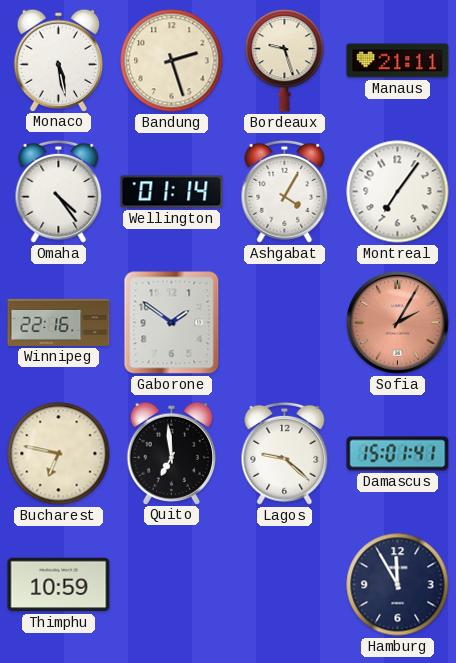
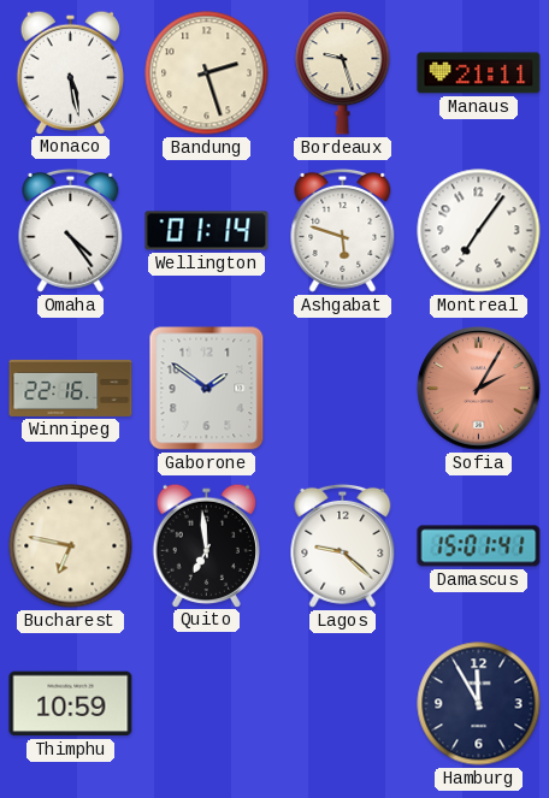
Ashgabat: 4:05 -> 5:48
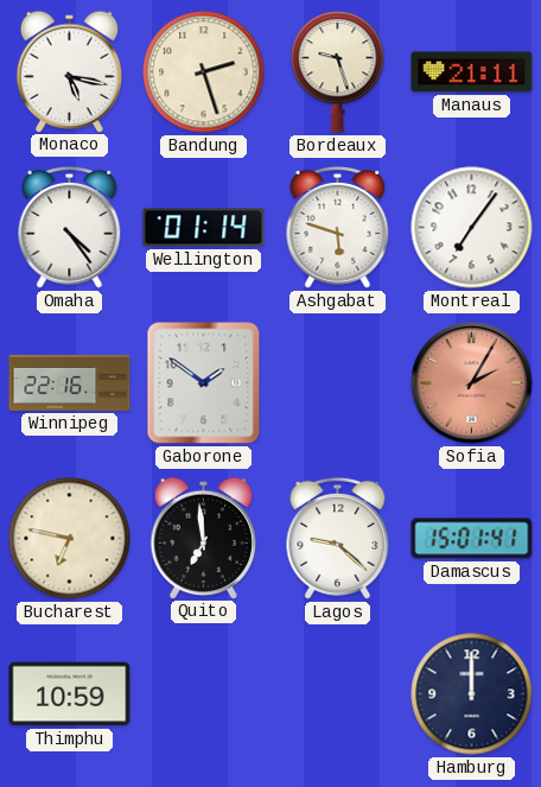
Monaco: 5:28 -> 5:17
Hamburg: 11:55 -> 12:00
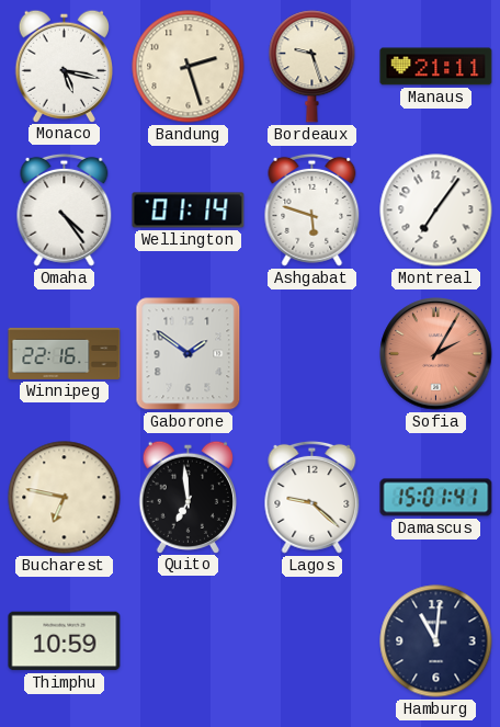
Hamburg: 12:00 -> 11:01
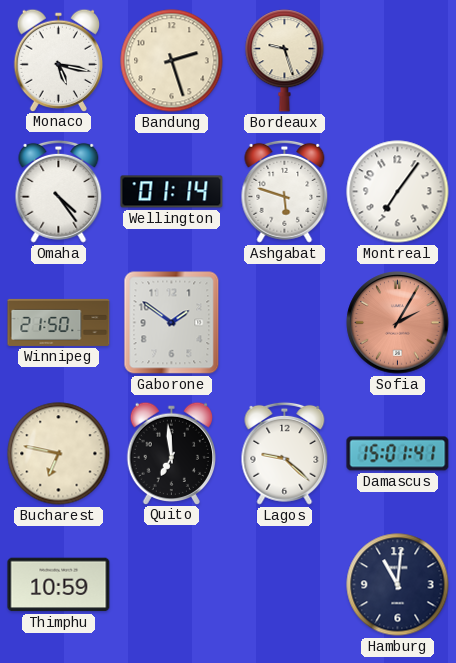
Manaus: 21:11 -> none
Winnipeg: 22:16 -> 21:50
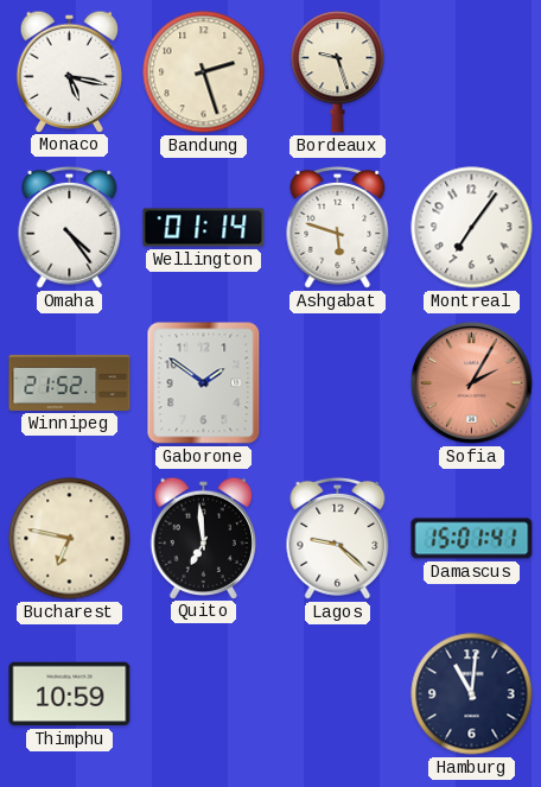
Winnipeg: 21:50 -> 21:52
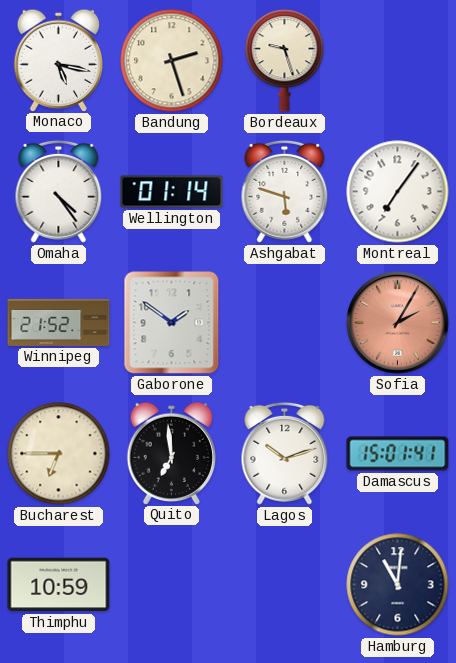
Bucharest: 6:47 -> 6:45
Lagos: 9:22 -> 10:12
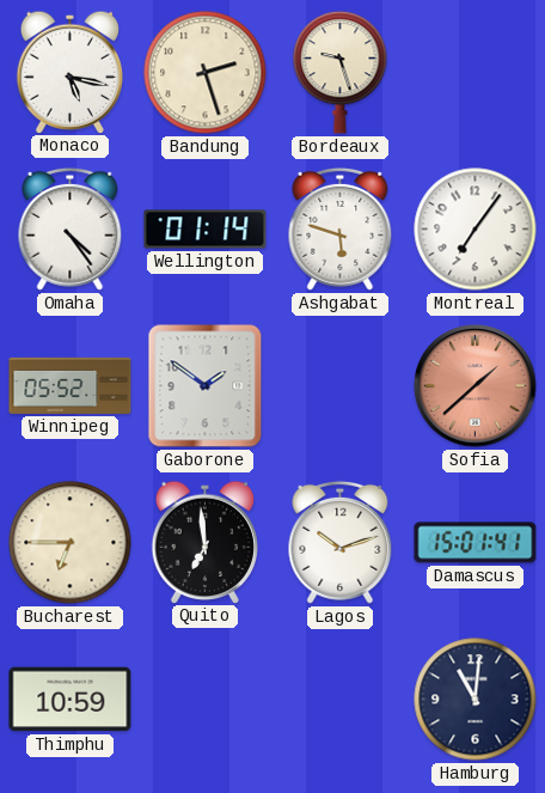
Winnipeg: 21:52 -> 05:52
Sofia: 2:05 -> 1:38
